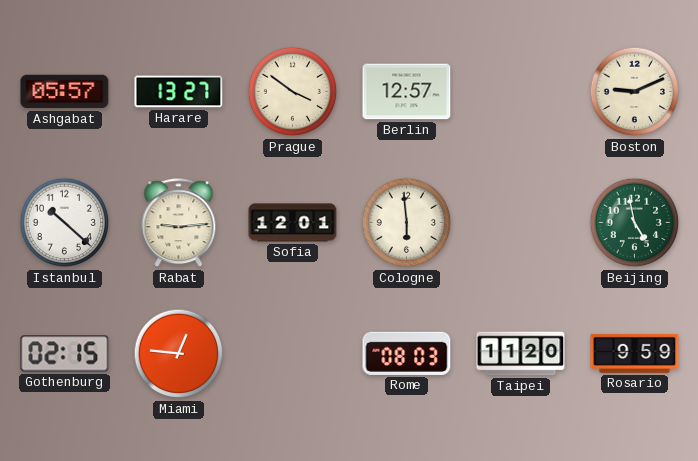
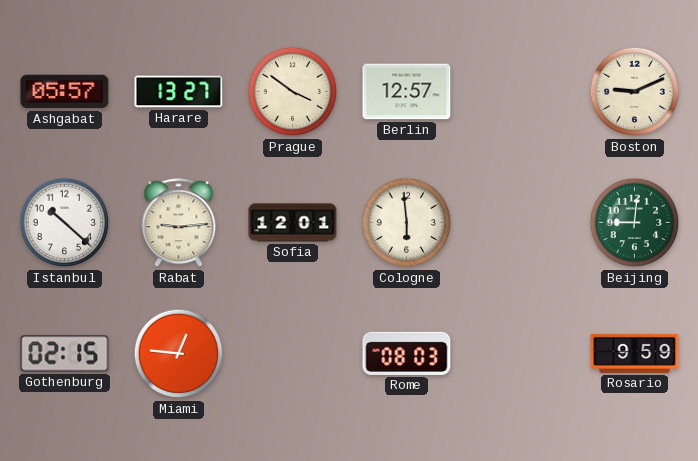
Beijing: 4:58 -> 9:01
Taipei: 11:20 -> none
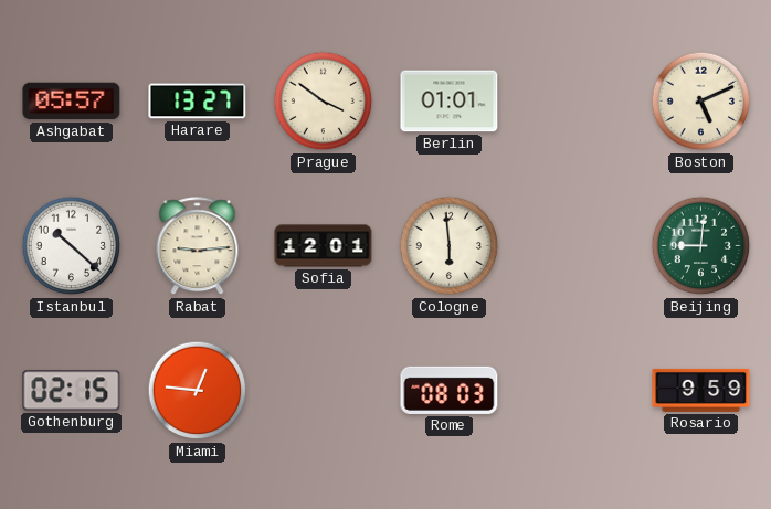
Berlin: 12:57 -> 01:01
Boston: 9:11 -> 5:11
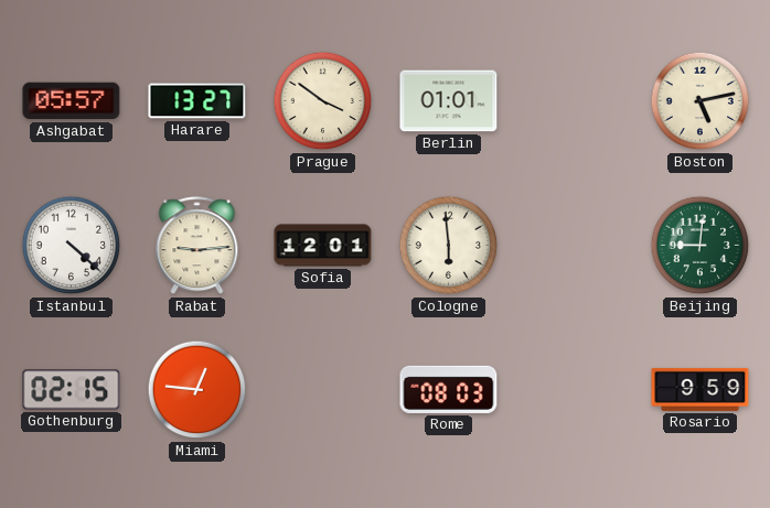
Boston: 5:11 -> 5:13
Istanbul: 10:22 -> 4:22
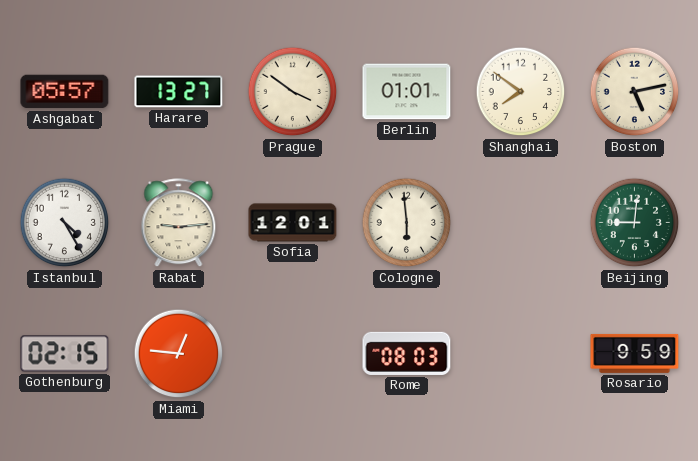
Shanghai: none -> 7:51
Istanbul: 4:22 -> 4:25
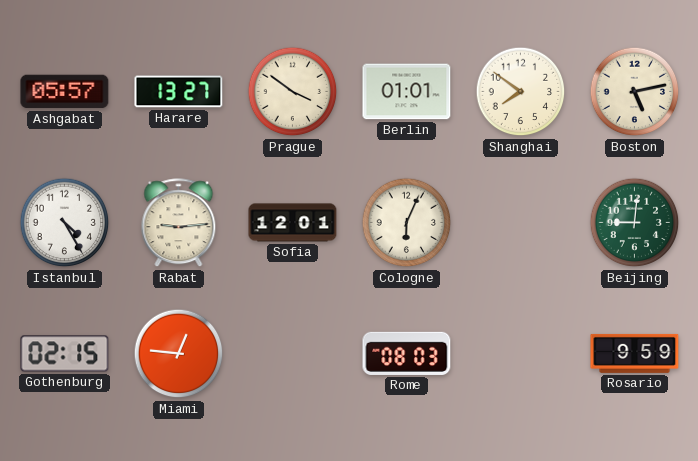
Cologne: 5:59 -> 6:04
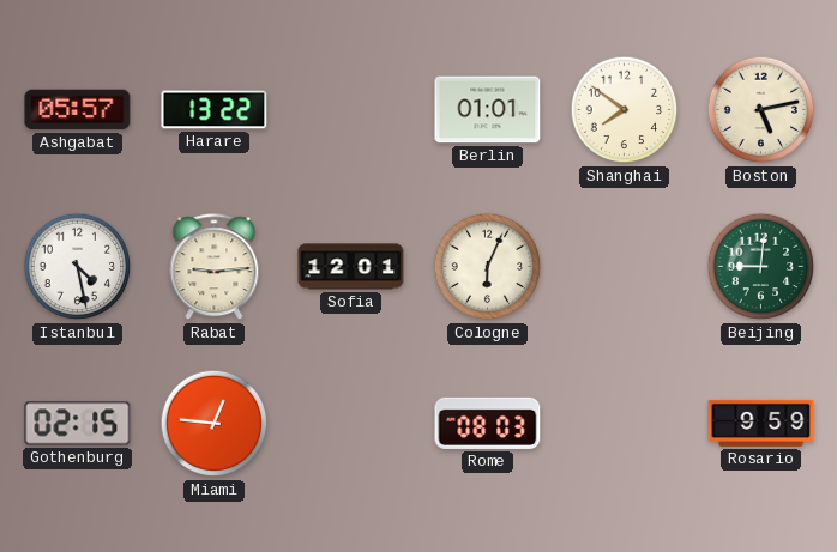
Harare: 13:27 -> 13:22
Prague: 3:51 -> none
Istanbul: 4:25 -> 4:28
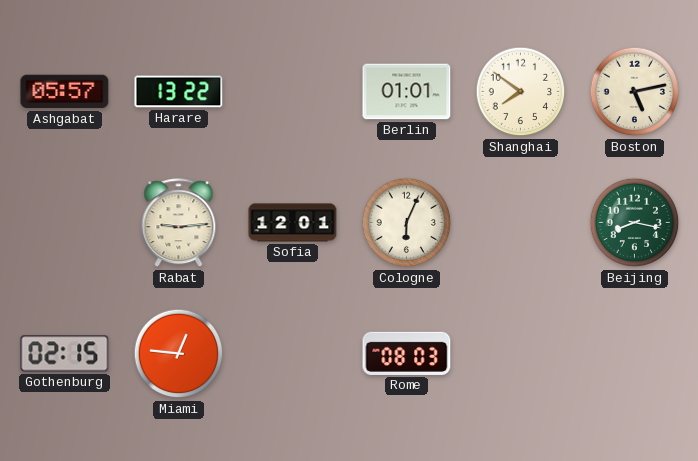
Istanbul: 4:28 -> none
Beijing: 9:01 -> 8:17
Rosario: 9:59 -> none
